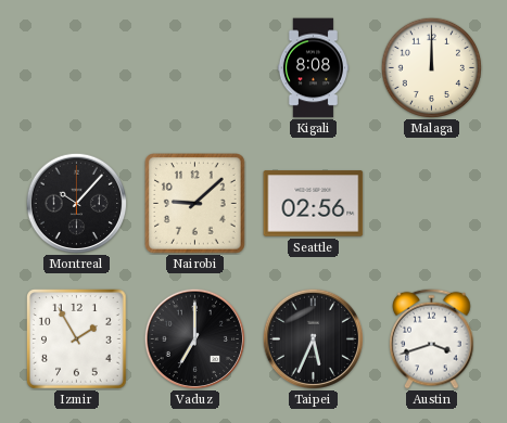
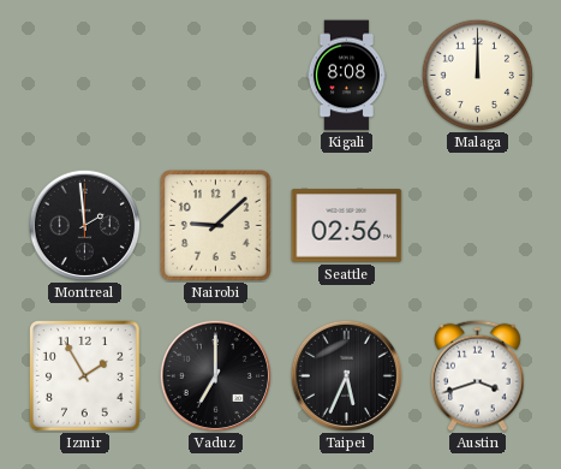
Montreal: 10:07 -> 1:59
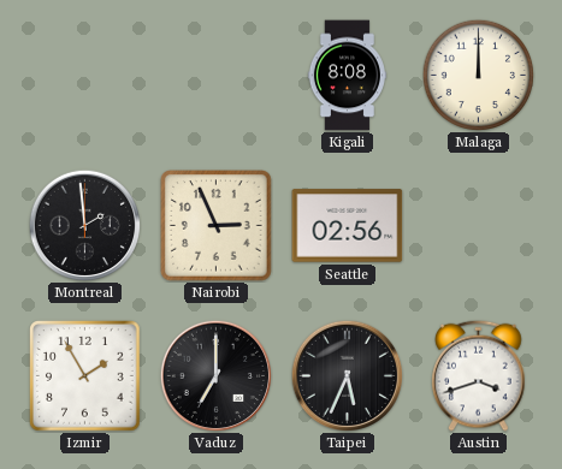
Nairobi: 9:08 -> 2:56
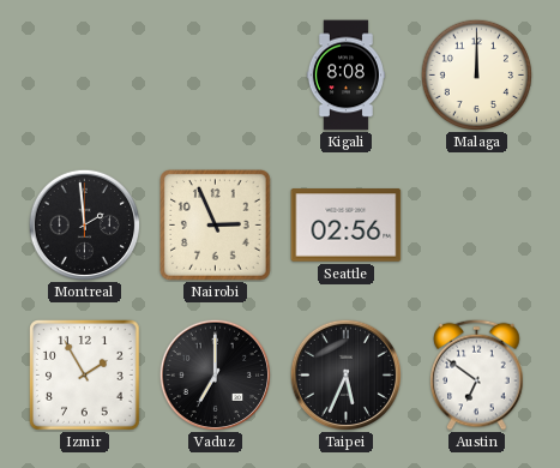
Austin: 3:42 -> 6:51
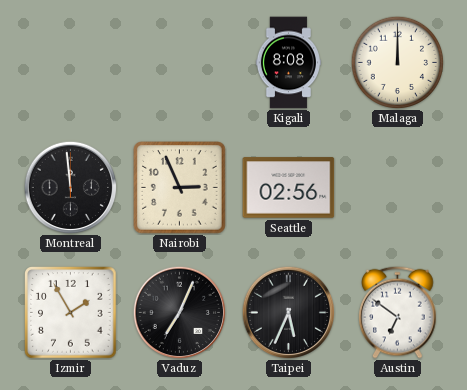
Montreal: 1:59 -> 11:59
Vaduz: 7:00 -> 7:04
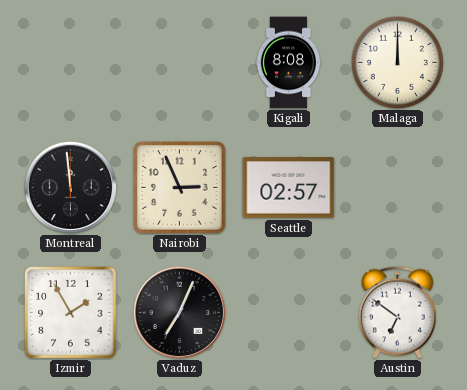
Seattle: 02:56 -> 02:57
Taipei: 5:34 -> none
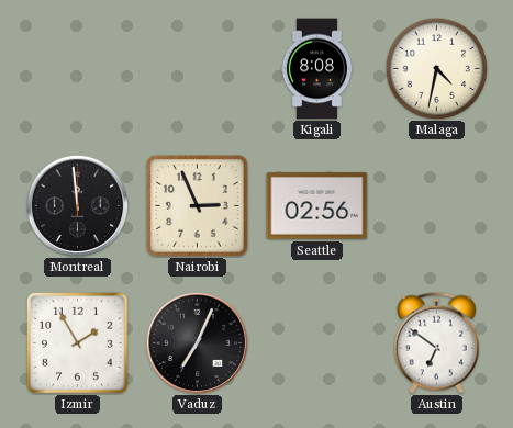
Malaga: 12:00 -> 4:32
Seattle: 02:57 -> 02:56
